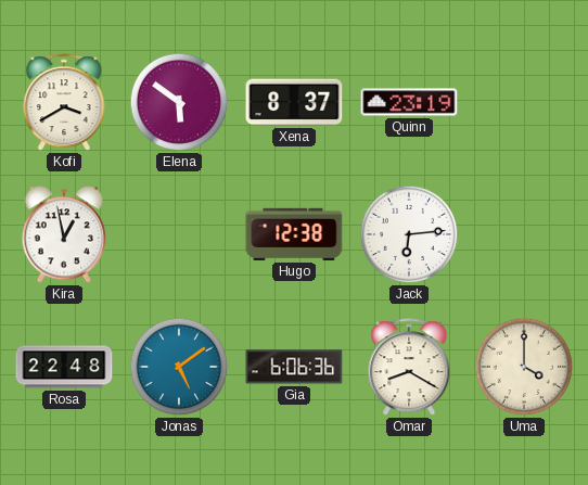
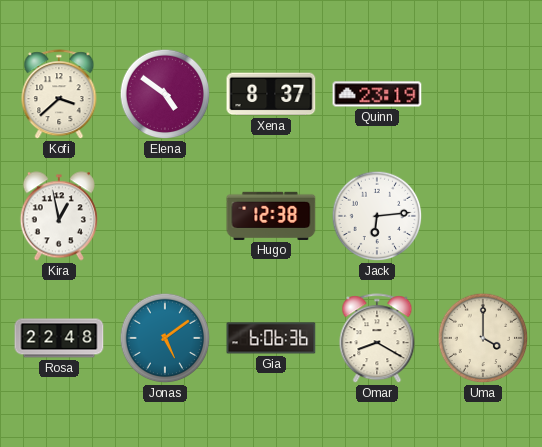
Kofi: 3:40 -> 3:38
Elena: 5:51 -> 4:51
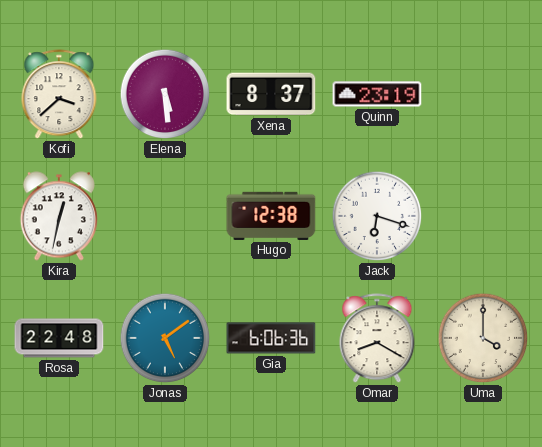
Elena: 4:51 -> 5:29
Kira: 12:58 -> 12:32
Jack: 6:14 -> 6:18
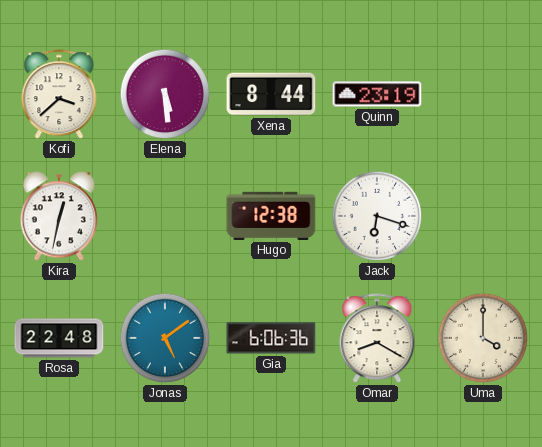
Xena: 8:37 -> 8:44
